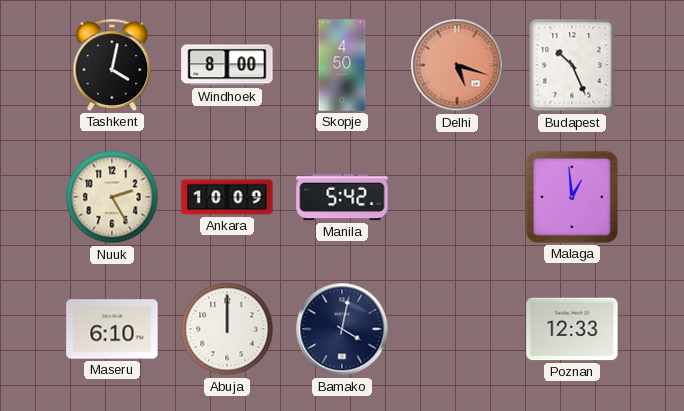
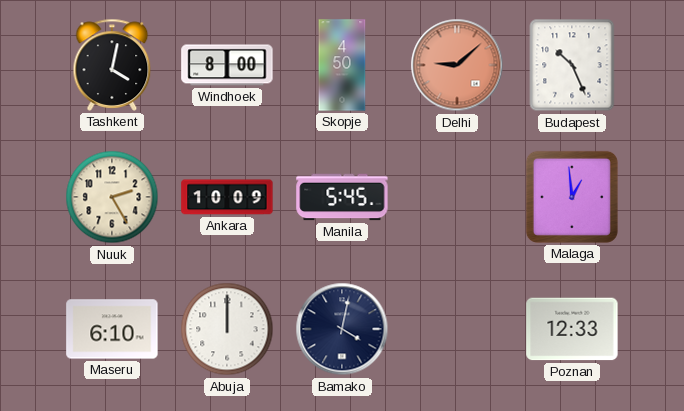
Delhi: 5:18 -> 9:08
Manila: 5:42 -> 5:45
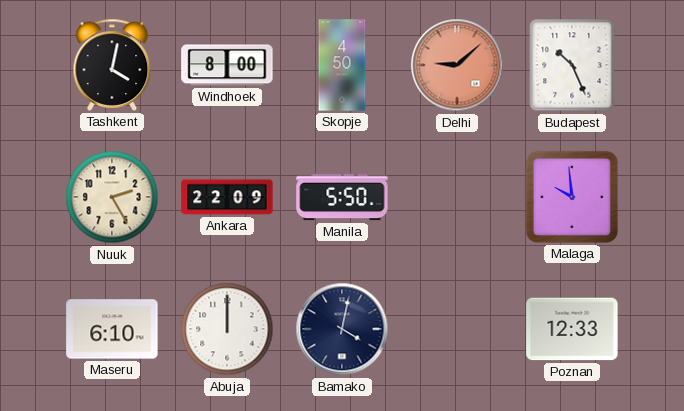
Ankara: 10:09 -> 22:09
Manila: 5:45 -> 5:50
Malaga: 12:59 -> 9:59
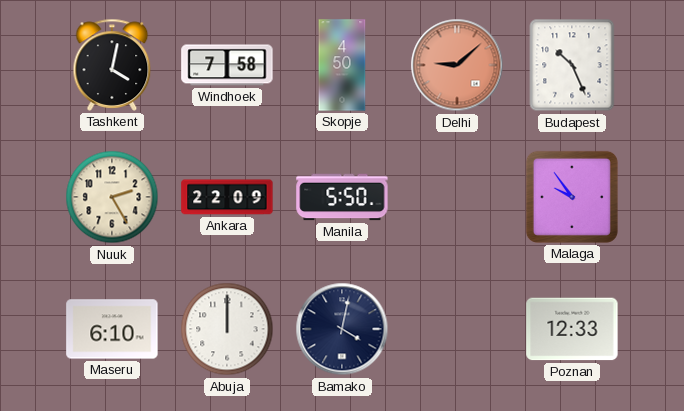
Windhoek: 8:00 -> 7:58
Malaga: 9:59 -> 9:54
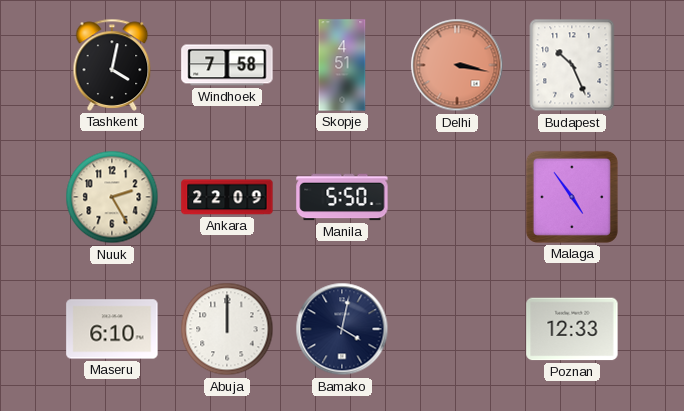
Skopje: 4:50 -> 4:51
Delhi: 9:08 -> 3:17
Malaga: 9:54 -> 4:54
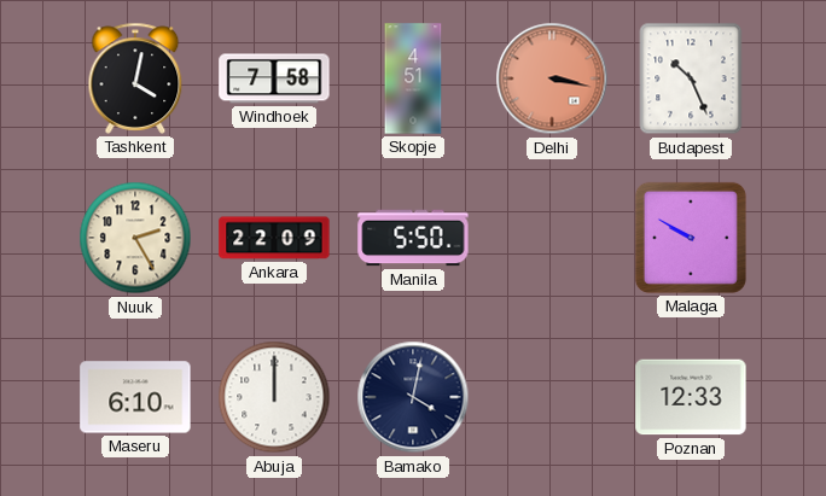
Malaga: 4:54 -> 9:50
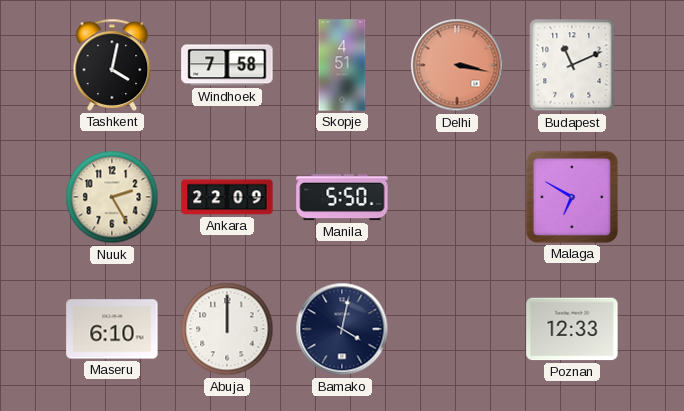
Budapest: 10:26 -> 11:11
Malaga: 9:50 -> 6:50
